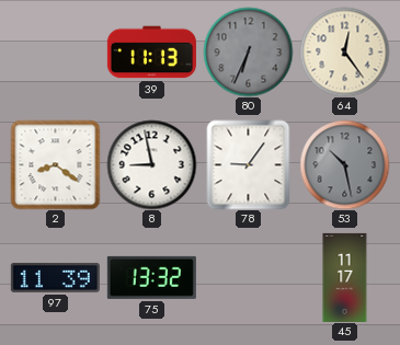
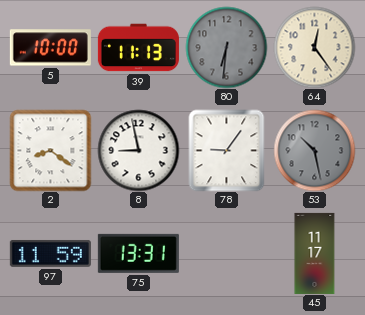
5: none -> 10:00
80: 6:34 -> 6:31
97: 11:39 -> 11:59
75: 13:32 -> 13:31
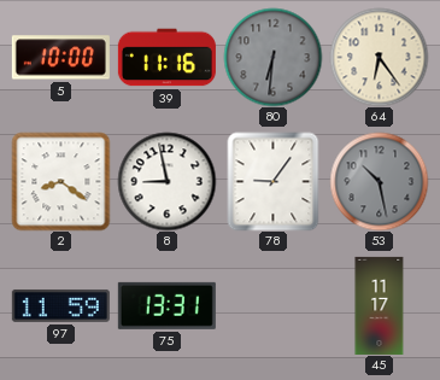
39: 11:13 -> 11:16
64: 12:24 -> 6:24
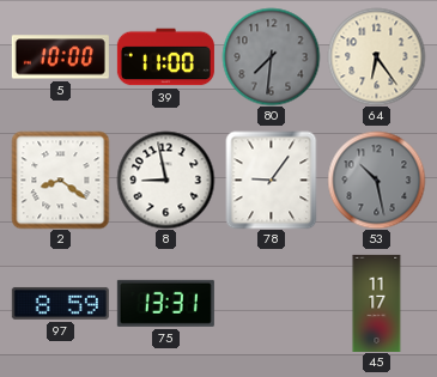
39: 11:16 -> 11:00
80: 6:31 -> 7:31
97: 11:59 -> 8:59
